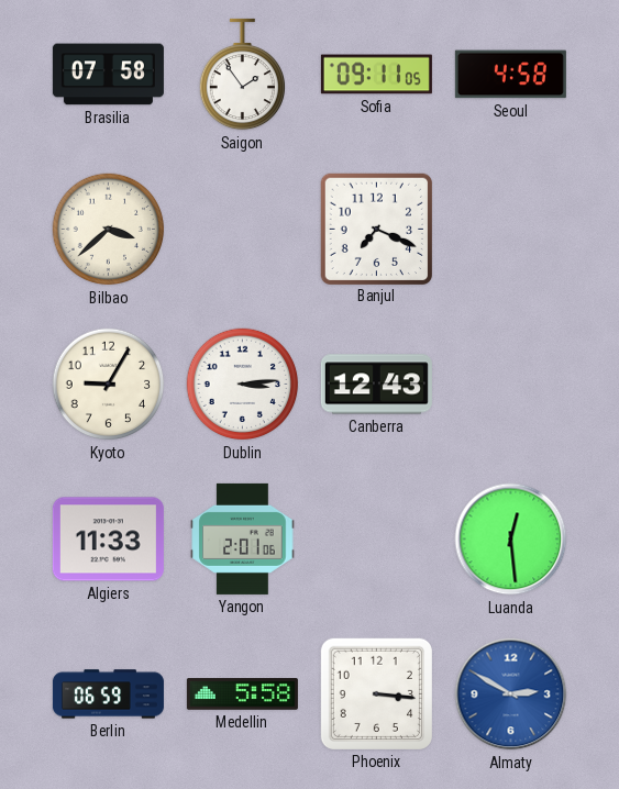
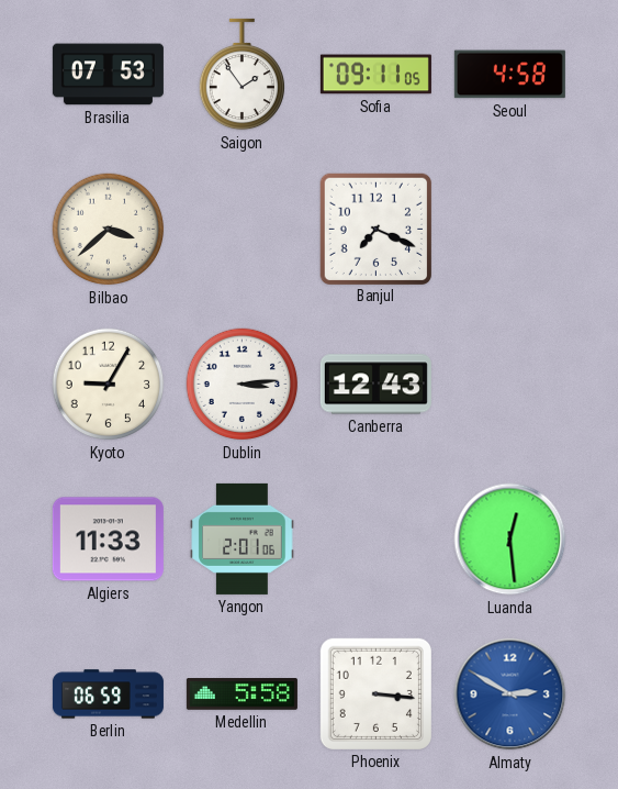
Brasilia: 07:58 -> 07:53
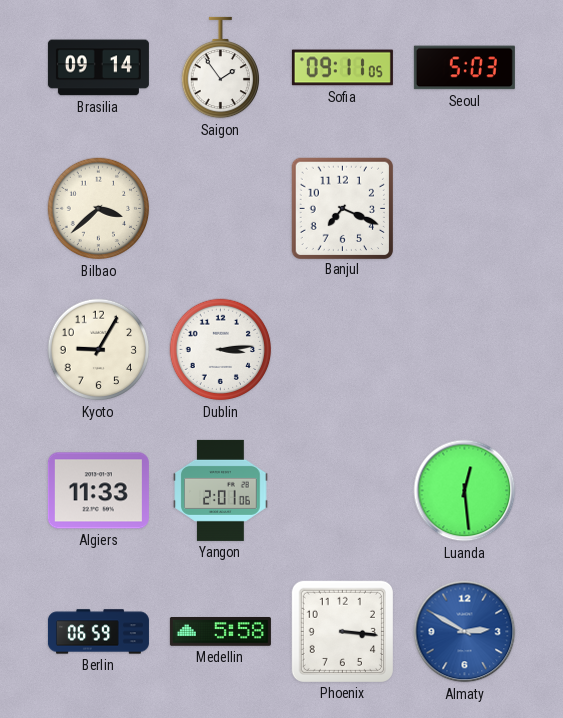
Brasilia: 07:53 -> 09:14
Seoul: 4:58 -> 5:03
Canberra: 12:43 -> none
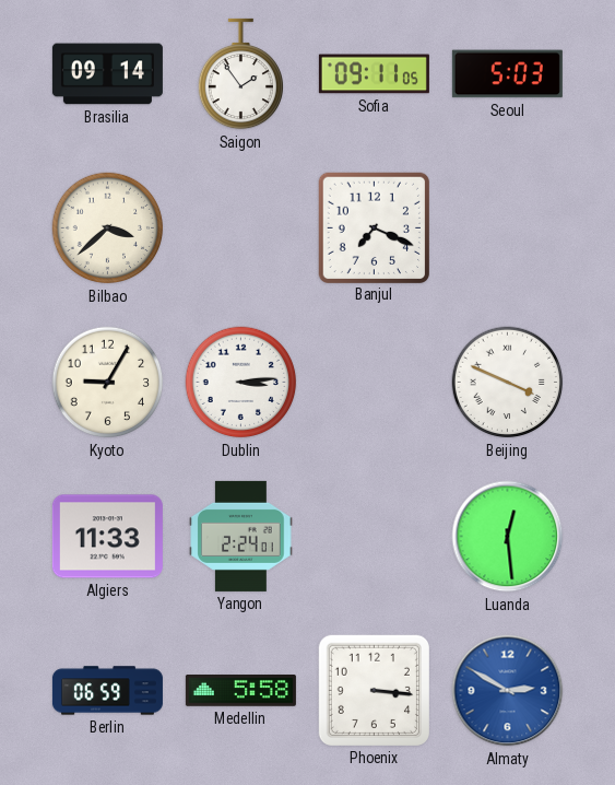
Beijing: none -> 3:49
Yangon: 2:01 -> 2:24
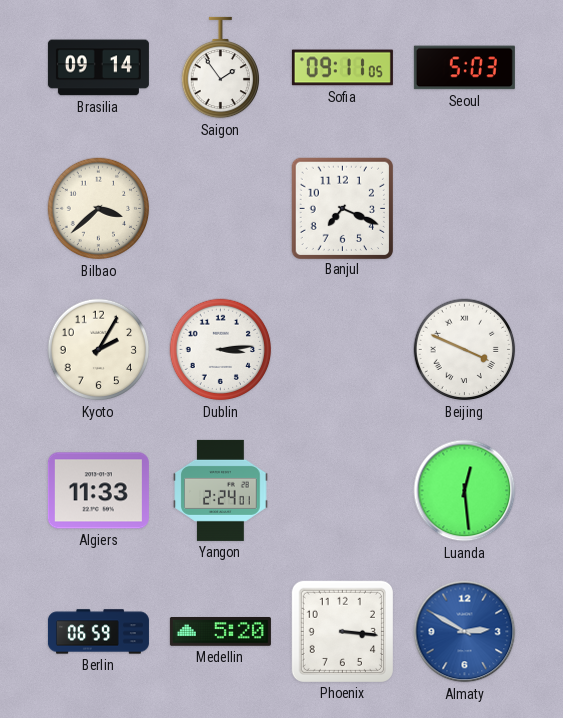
Kyoto: 9:05 -> 2:05
Medellin: 5:58 -> 5:20
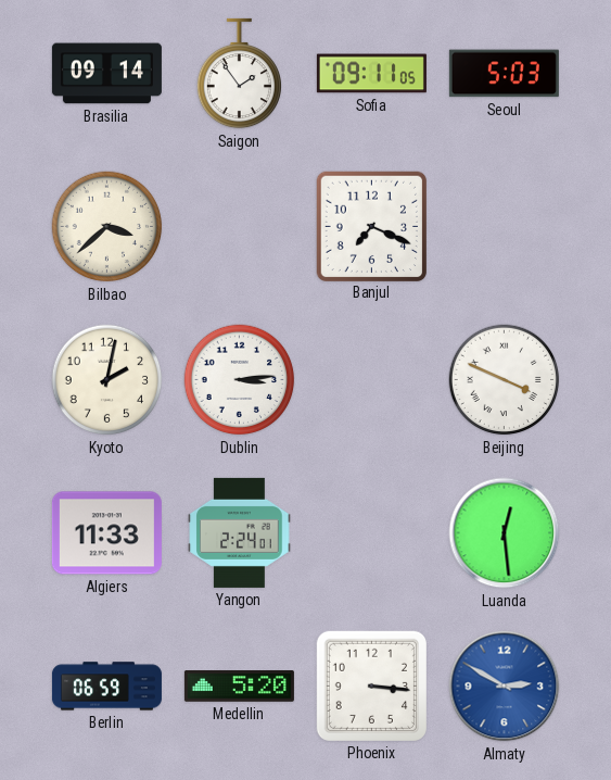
Kyoto: 2:05 -> 2:02
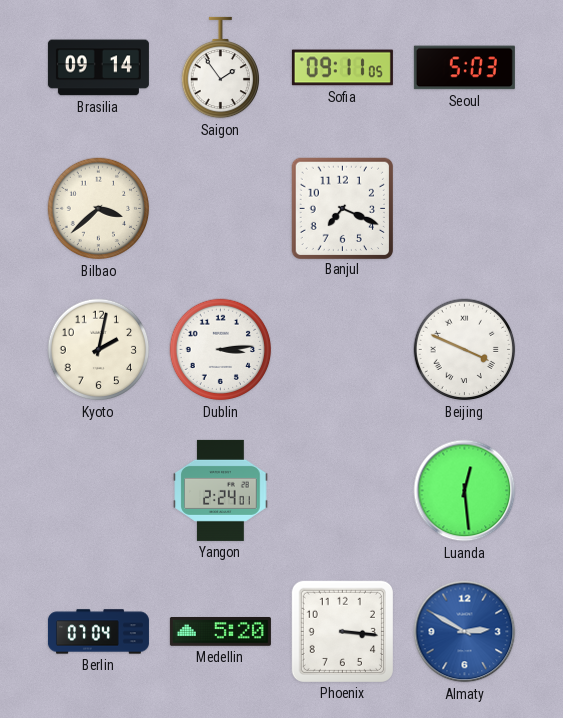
Algiers: 11:33 -> none
Berlin: 06:59 -> 07:04
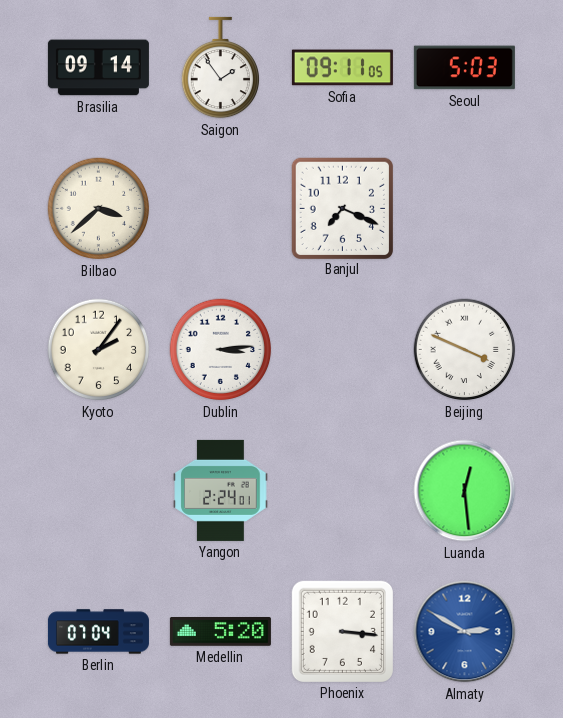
Kyoto: 2:02 -> 2:06
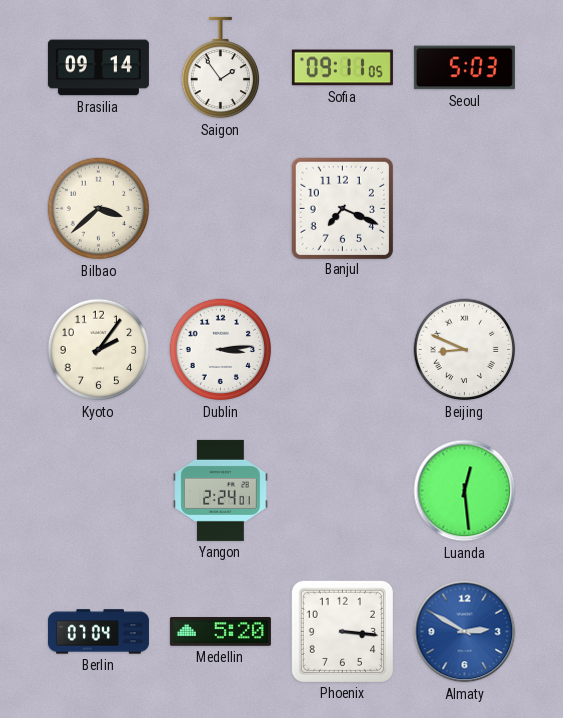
Beijing: 3:49 -> 8:49
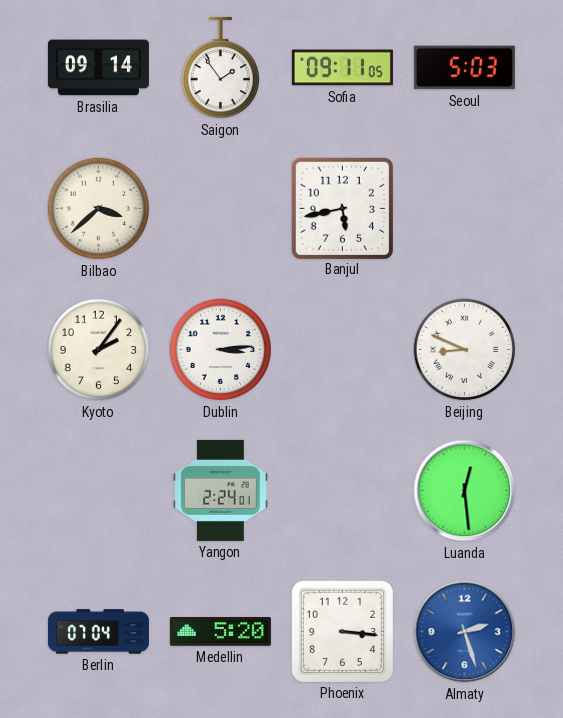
Banjul: 7:19 -> 5:43
Almaty: 2:50 -> 2:27
